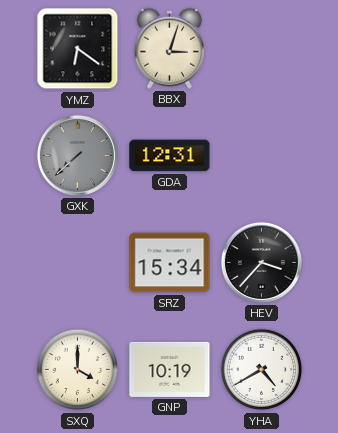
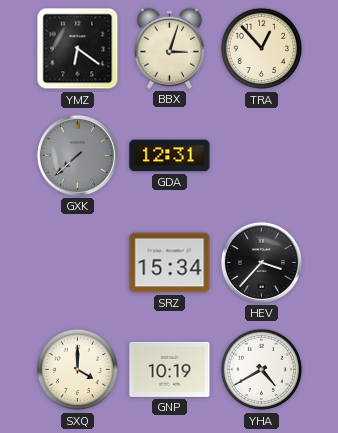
TRA: none -> 12:53
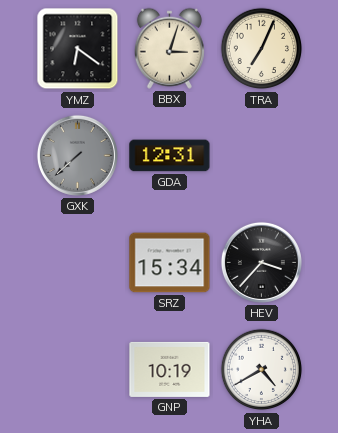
TRA: 12:53 -> 7:04
SXQ: 4:00 -> none
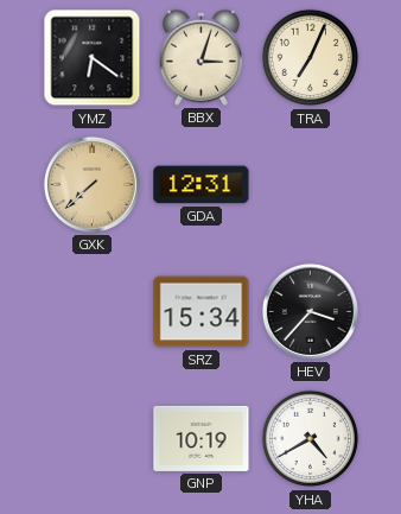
GXK dial: grey -> champagne
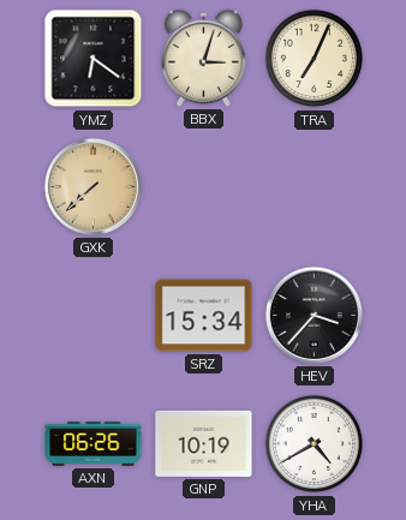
GDA: 12:31 -> none
AXN: none -> 06:26
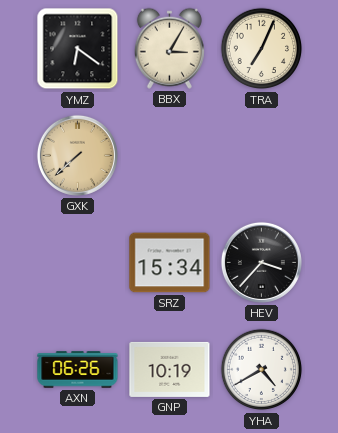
BBX: 3:03 -> 3:05
